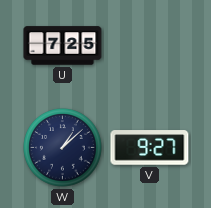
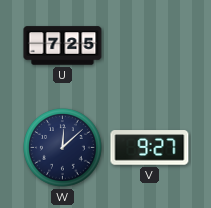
W: 1:08 -> 12:08
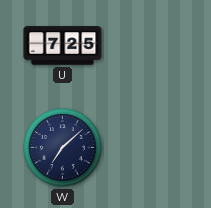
W: 12:08 -> 7:08
V: 9:27 -> none
